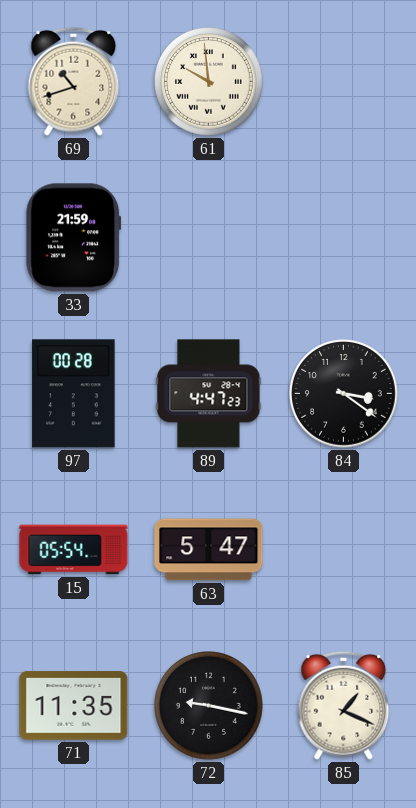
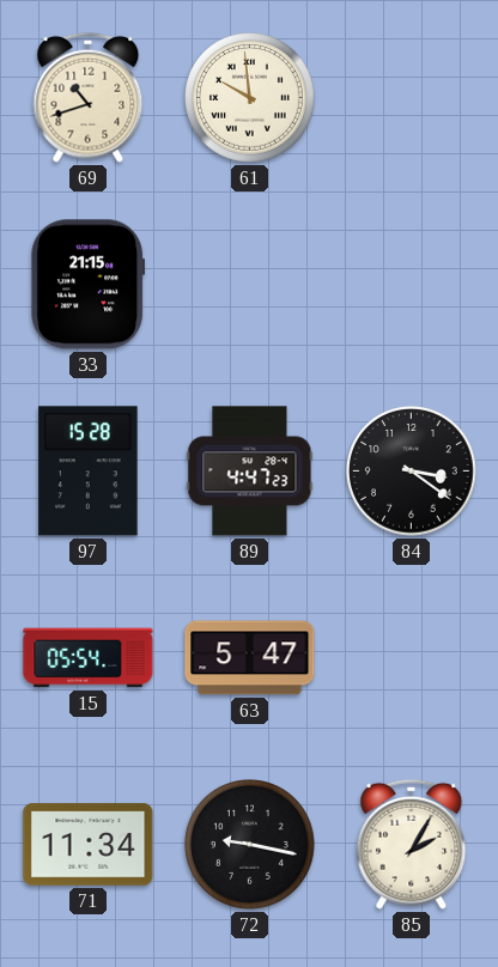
33: 21:59 -> 21:15
97: 00:28 -> 15:28
71: 11:35 -> 11:34
85: 1:19 -> 2:05
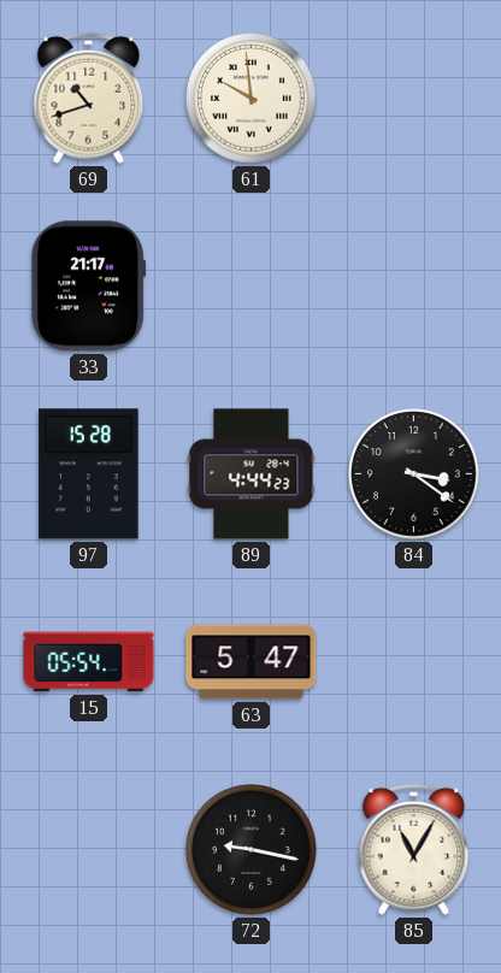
33: 21:15 -> 21:17
89: 4:47 -> 4:44
71: 11:34 -> none
85: 2:05 -> 11:05
